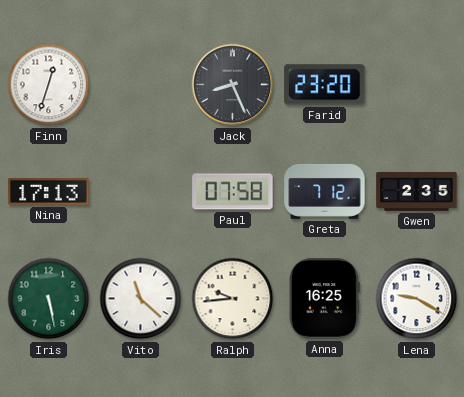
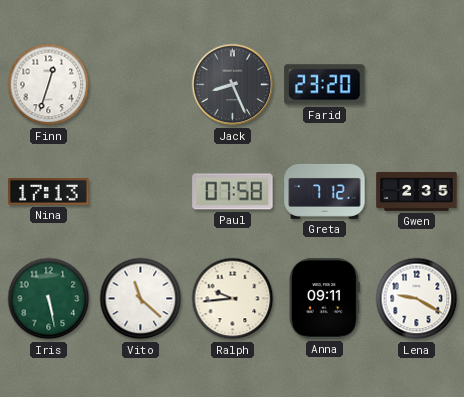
Anna: 16:25 -> 09:11
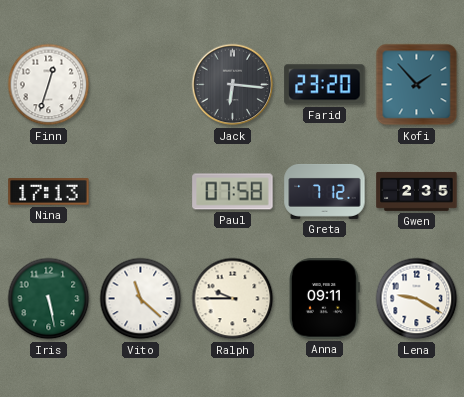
Jack: 8:26 -> 6:16
Kofi: none -> 1:53
Ralph: 9:44 -> 9:45
